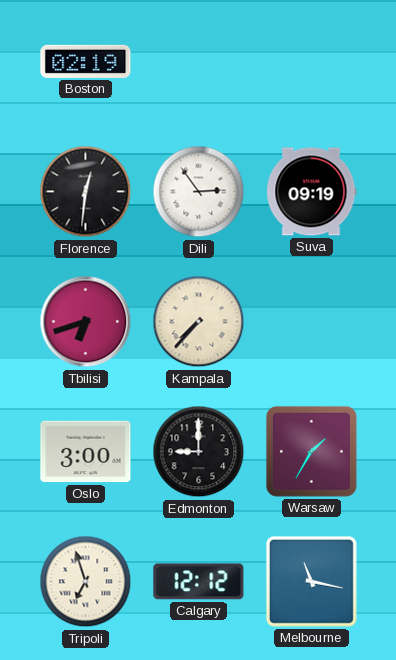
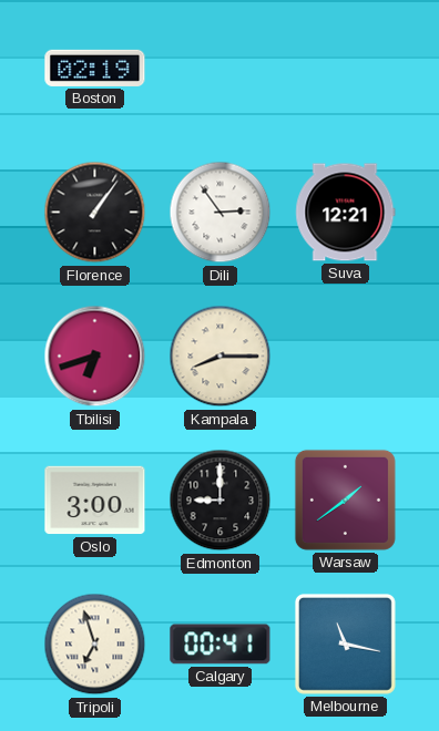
Florence: 12:31 -> 1:06
Suva: 09:19 -> 12:21
Kampala: 7:37 -> 8:15
Warsaw: 1:35 -> 1:39
Calgary: 12:12 -> 00:41
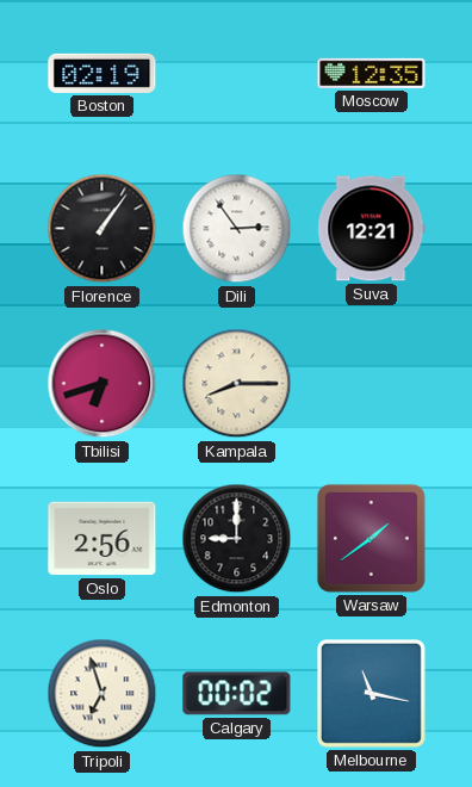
Moscow: none -> 12:35
Oslo: 3:00 -> 2:56
Calgary: 00:41 -> 00:02
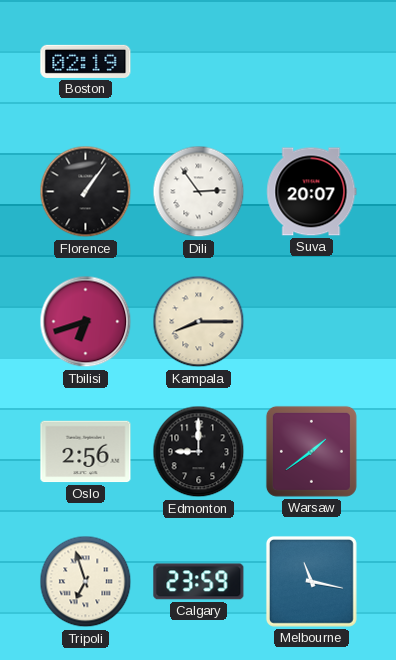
Moscow: 12:35 -> none
Suva: 12:21 -> 20:07
Calgary: 00:02 -> 23:59
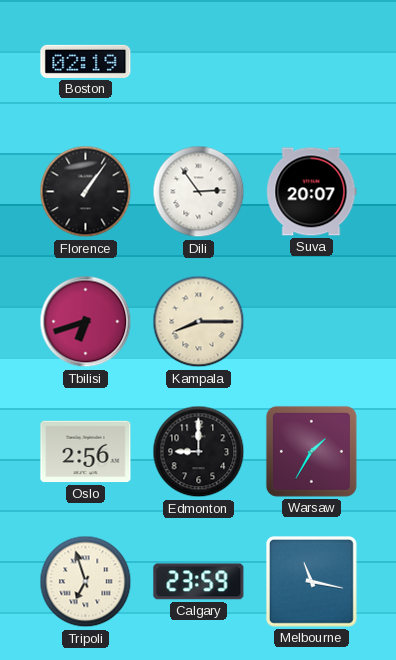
Warsaw: 1:39 -> 1:35
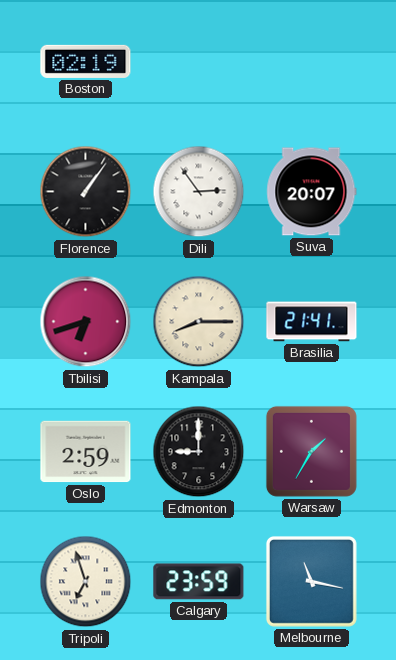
Brasilia: none -> 21:41
Oslo: 2:56 -> 2:59
